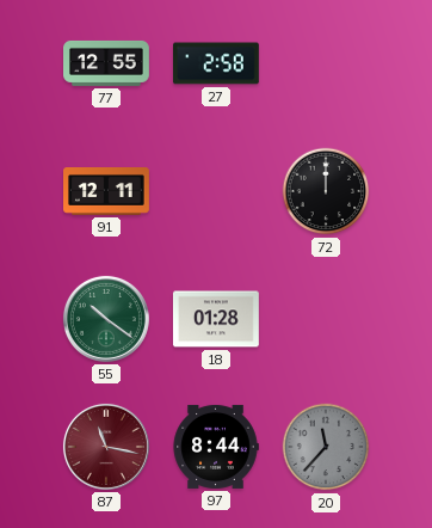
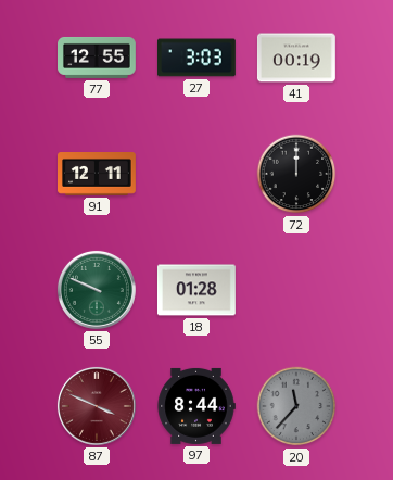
27: 2:58 -> 3:03
41: none -> 00:19
55: 10:21 -> 9:49
87: 11:17 -> 3:49
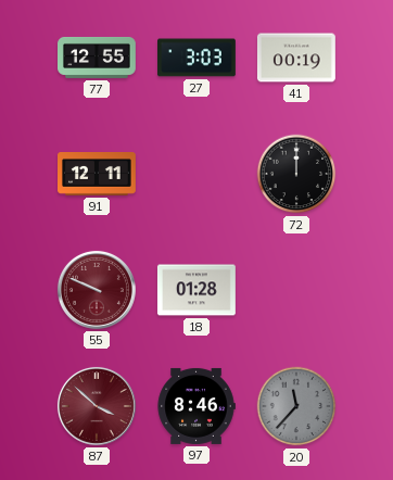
55 dial: green -> burgundy
87: 3:49 -> 3:52
97: 8:44 -> 8:46
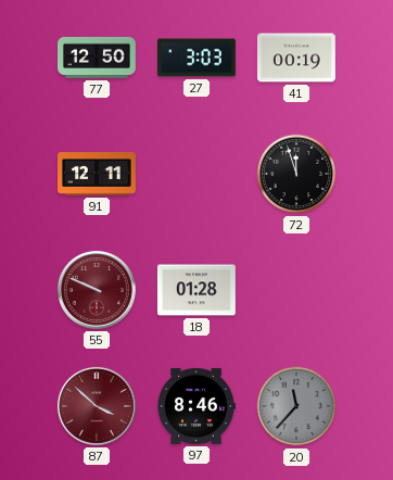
77: 12:55 -> 12:50
72: 12:00 -> 11:57
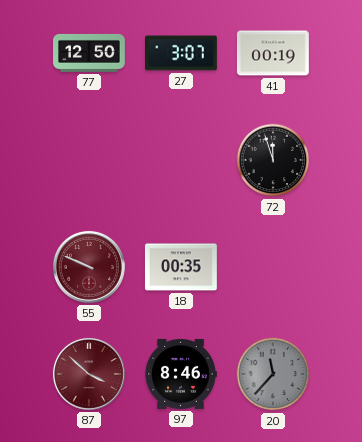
27: 3:03 -> 3:07
91: 12:11 -> none
18: 01:28 -> 00:35
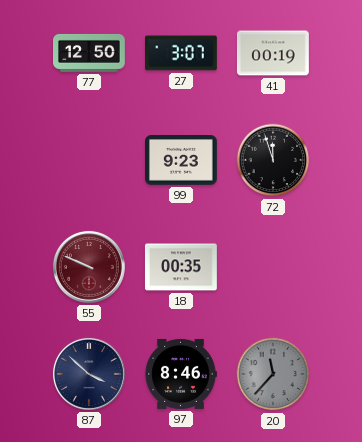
99: none -> 9:23
87 dial: burgundy -> navy
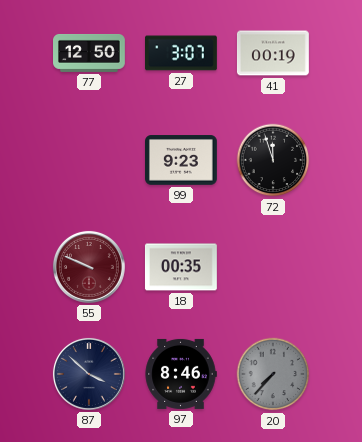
20: 11:37 -> 7:37
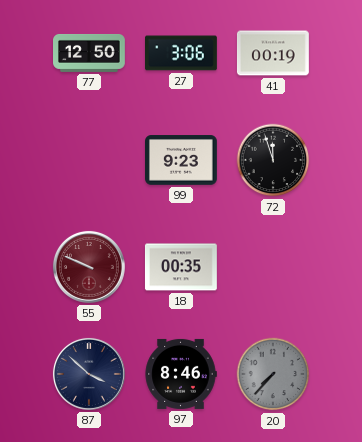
27: 3:07 -> 3:06
